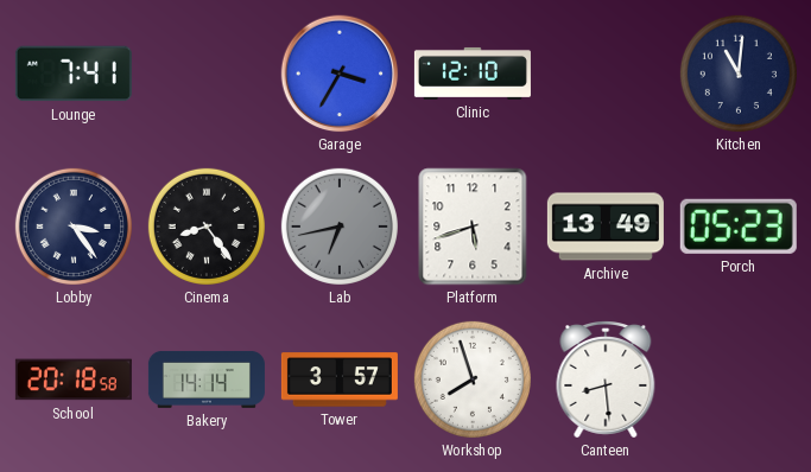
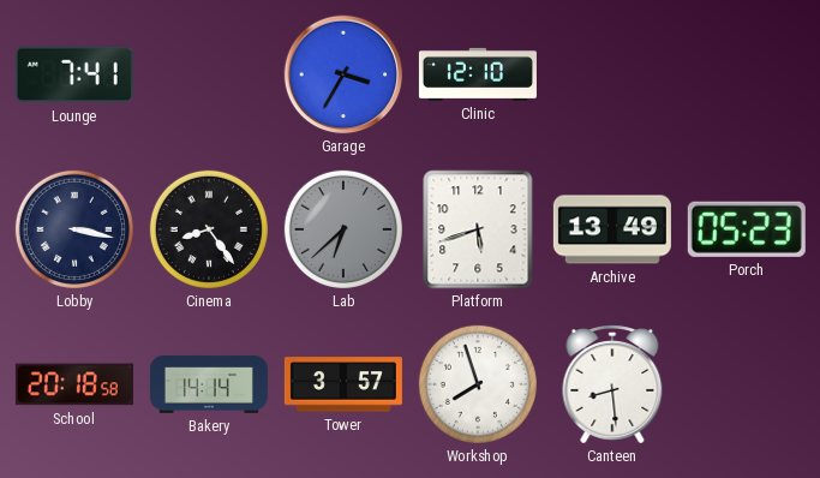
Kitchen: 11:01 -> none
Lobby: 3:24 -> 3:17
Lab: 6:43 -> 6:38
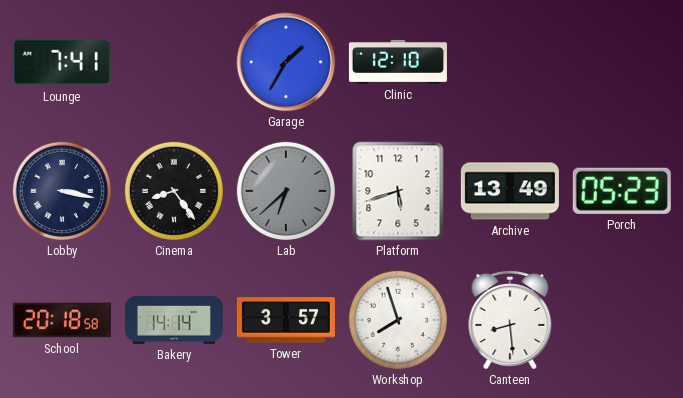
Garage: 3:35 -> 1:35
